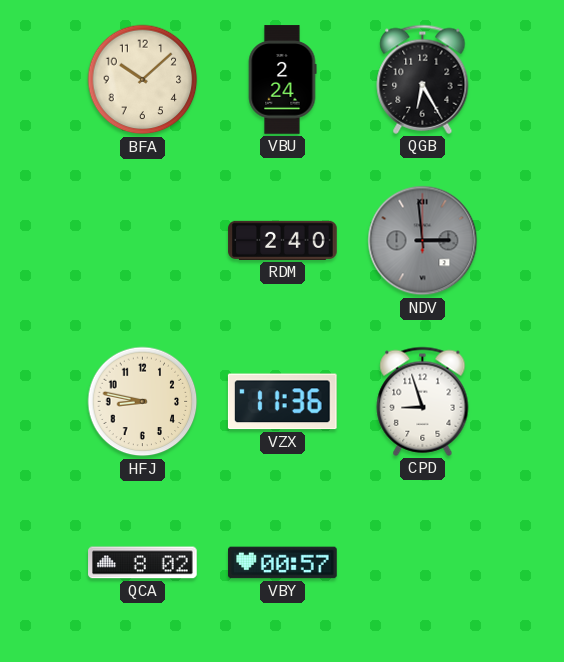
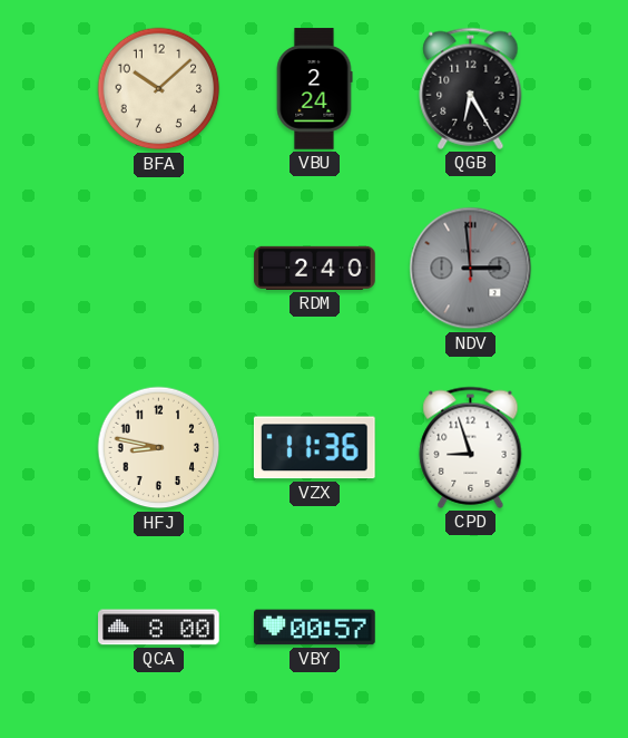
QCA: 8:02 -> 8:00
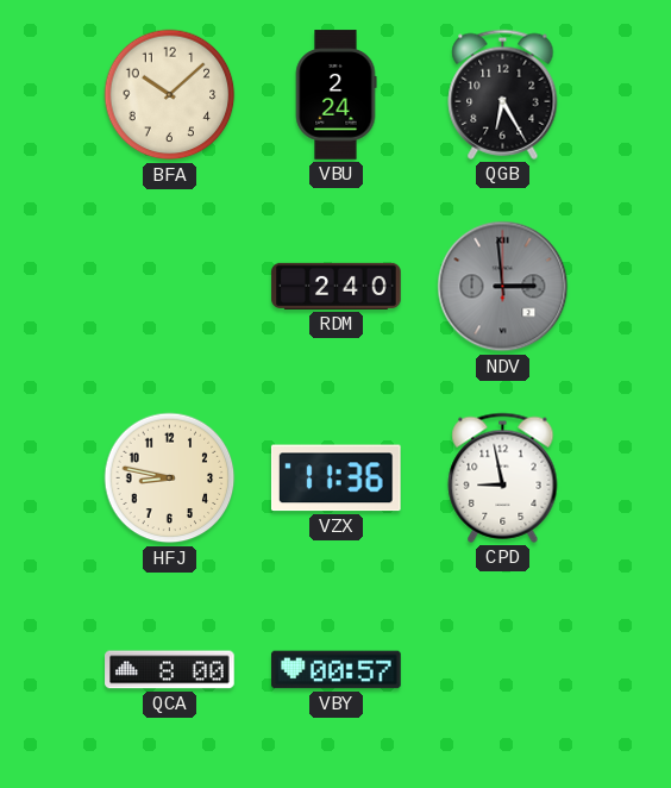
CPD: 8:57 -> 8:58
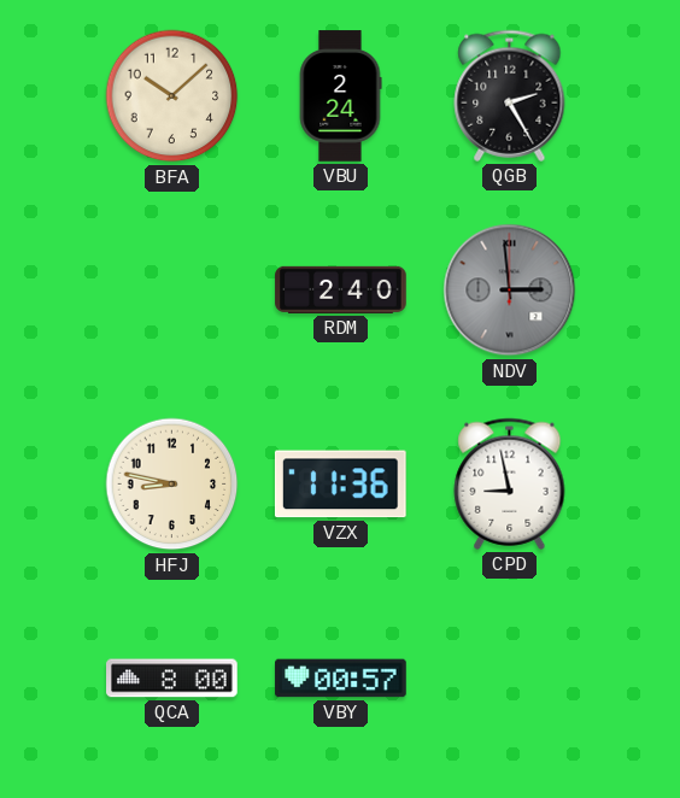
QGB: 6:25 -> 2:25
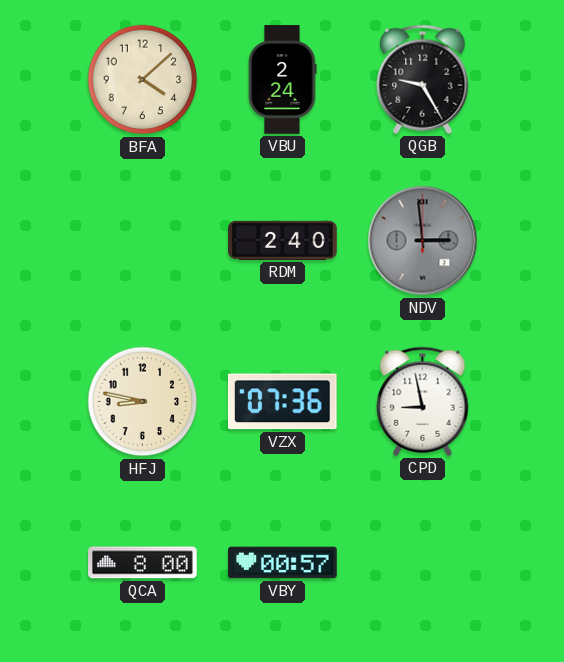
BFA: 10:08 -> 4:08
QGB: 2:25 -> 9:25
VZX: 11:36 -> 07:36
